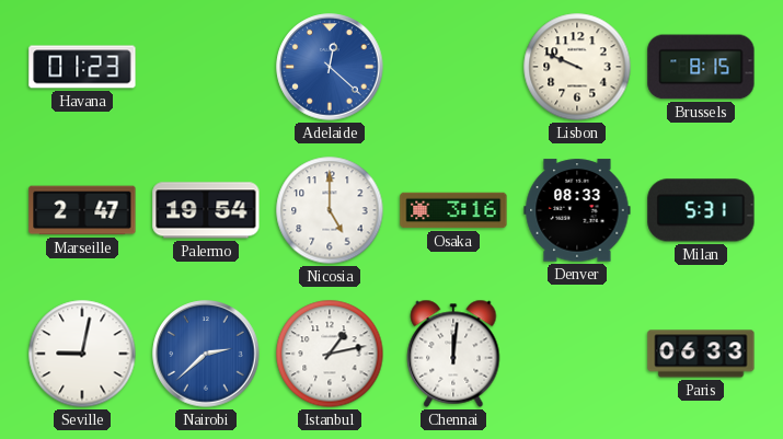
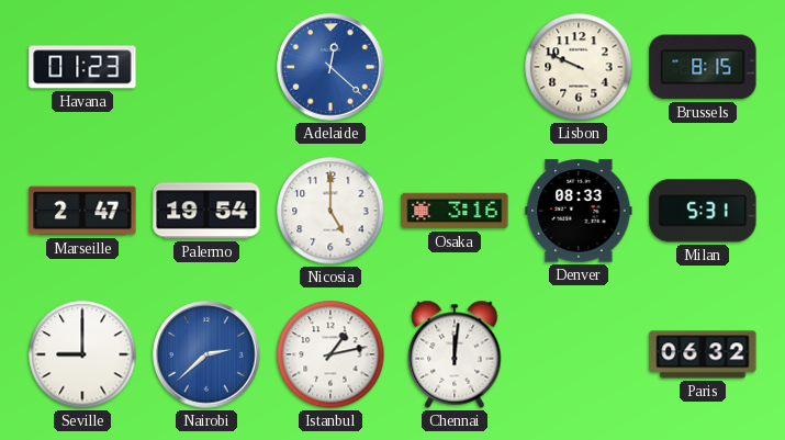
Seville: 9:02 -> 9:00
Paris: 06:33 -> 06:32
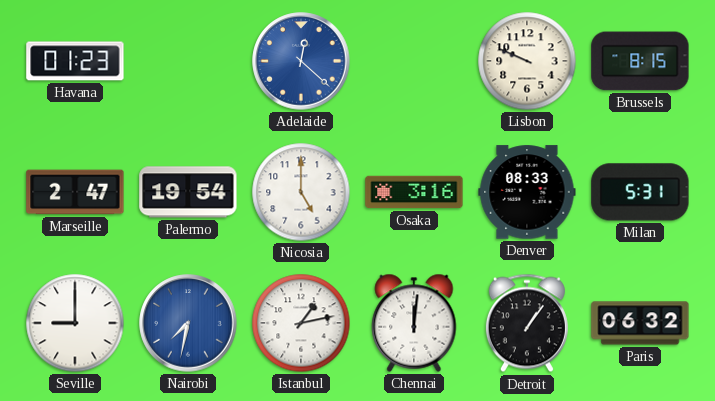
Nairobi: 2:38 -> 7:32
Detroit: none -> 1:06
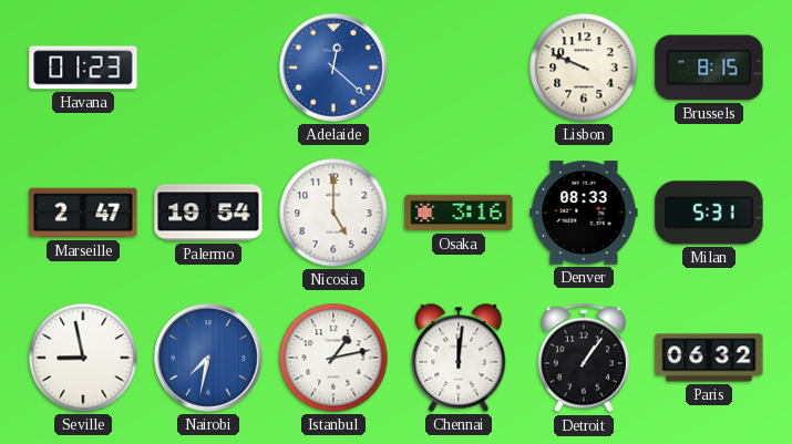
Seville: 9:00 -> 8:58
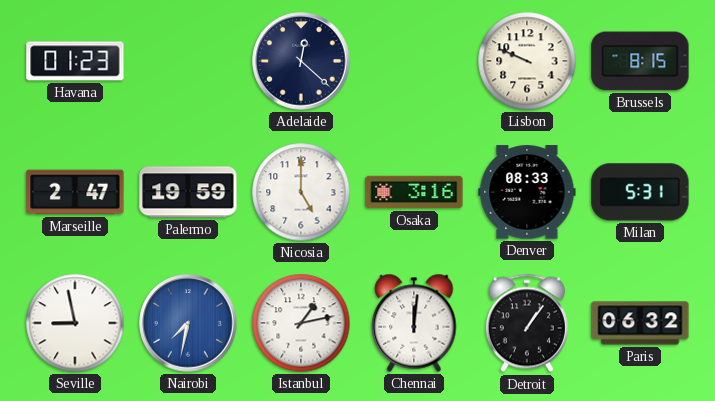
Adelaide dial: blue -> navy
Palermo: 19:54 -> 19:59
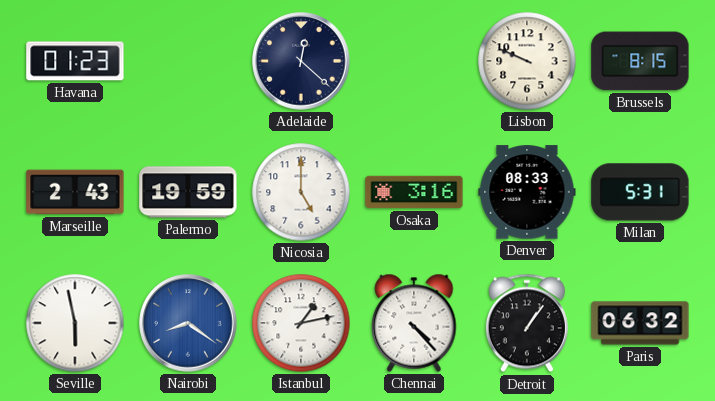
Marseille: 2:47 -> 2:43
Seville: 8:58 -> 5:58
Nairobi: 7:32 -> 8:21
Chennai: 12:01 -> 4:23
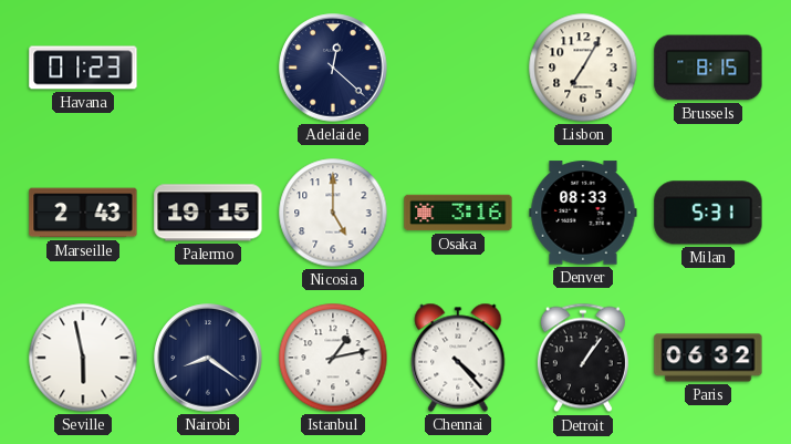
Lisbon: 9:49 -> 7:05
Palermo: 19:59 -> 19:15
Nairobi dial: blue -> navy
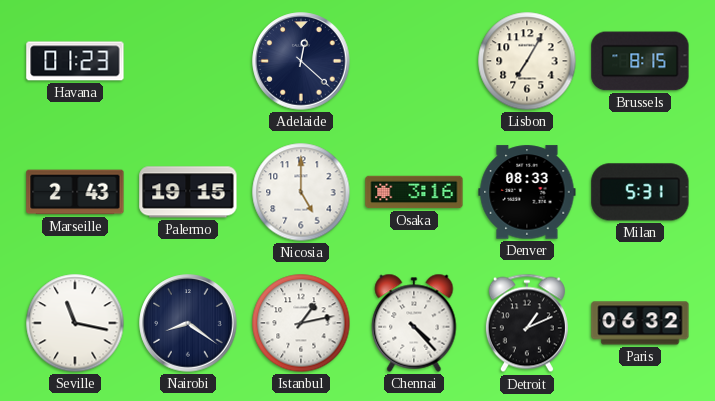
Seville: 5:58 -> 11:17
Detroit: 1:06 -> 1:11
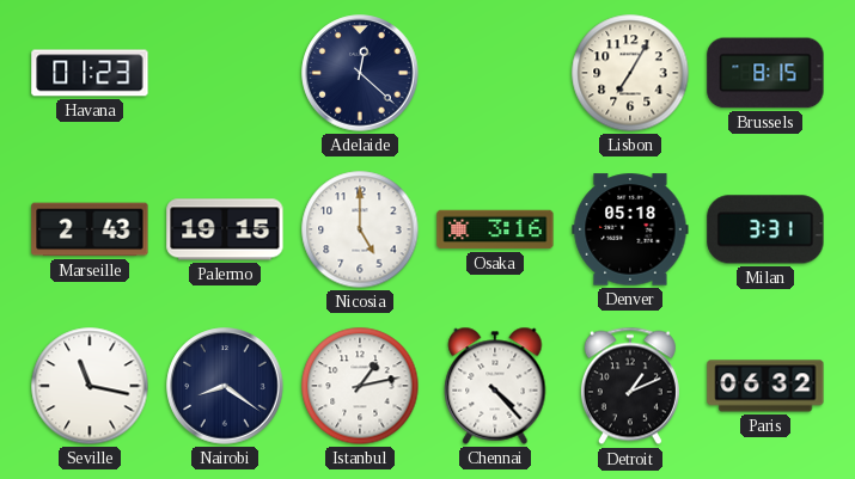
Denver: 08:33 -> 05:18
Milan: 5:31 -> 3:31
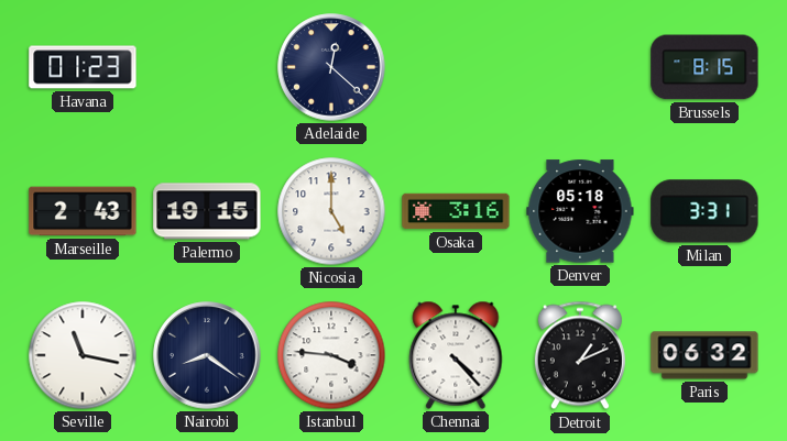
Lisbon: 7:05 -> none
Istanbul: 1:13 -> 3:46
